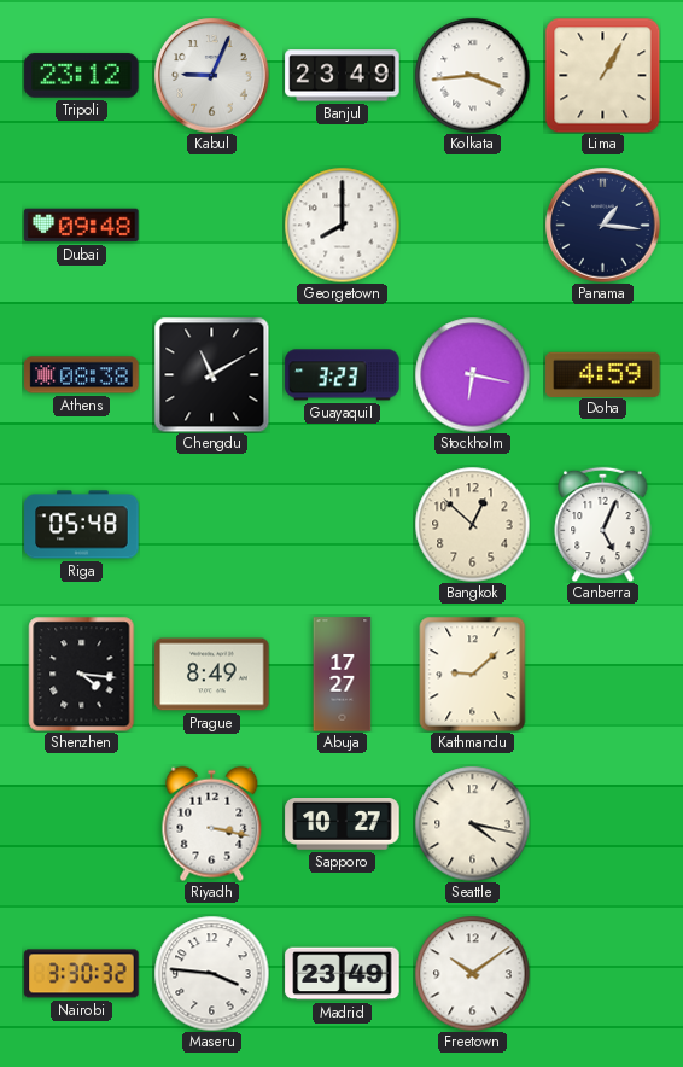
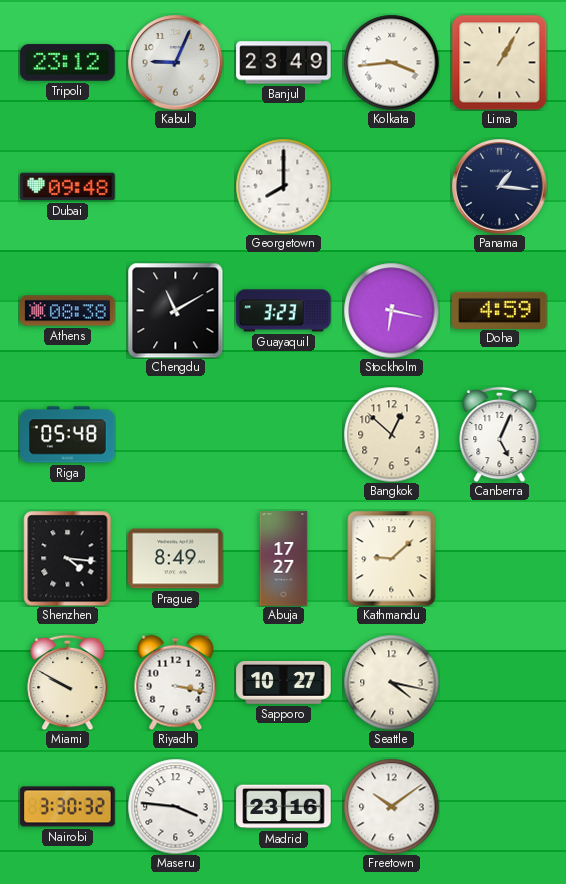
Miami: none -> 9:50
Madrid: 23:49 -> 23:16
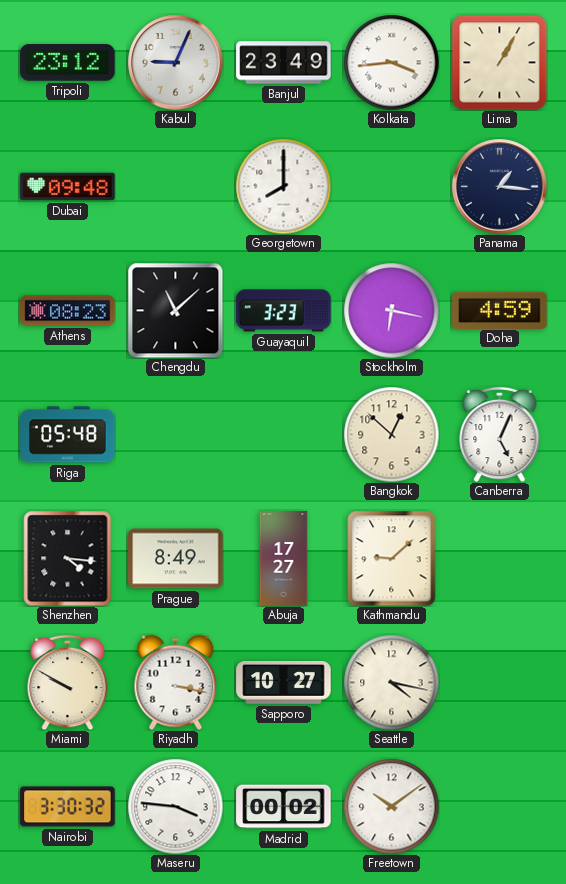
Athens: 08:38 -> 08:23
Chengdu: 11:10 -> 11:08
Madrid: 23:16 -> 00:02
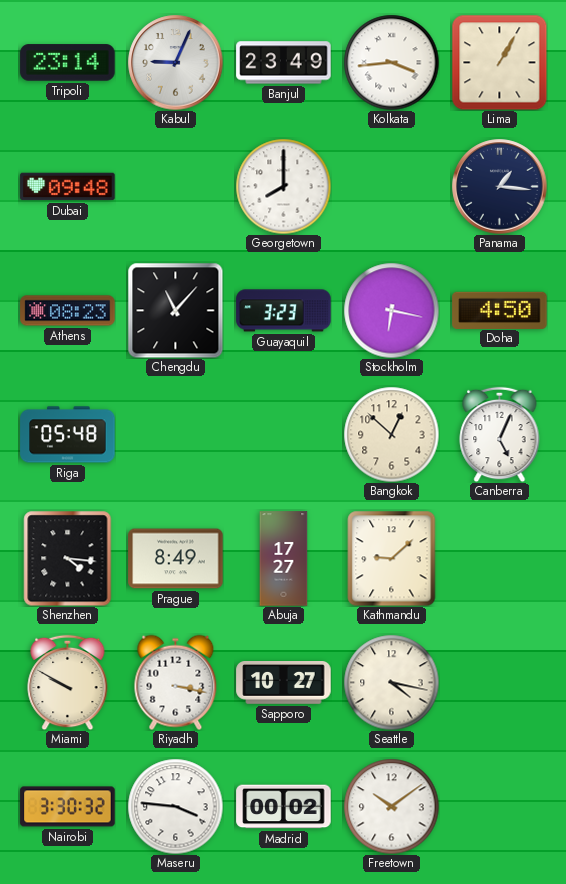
Tripoli: 23:12 -> 23:14
Chengdu: 11:08 -> 11:07
Doha: 4:59 -> 4:50
